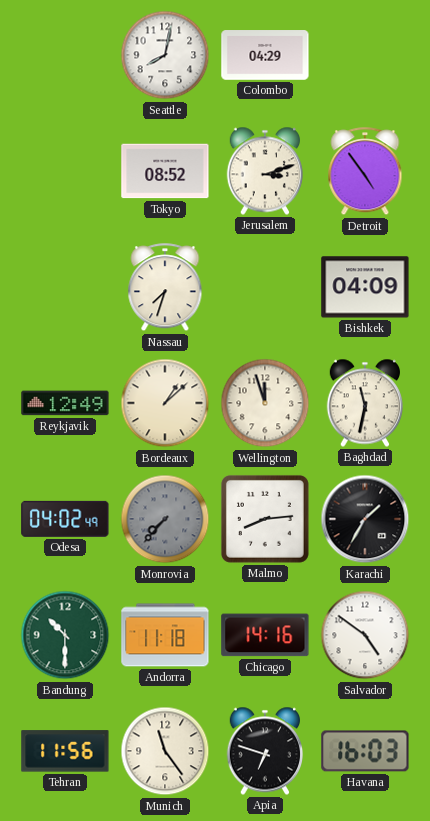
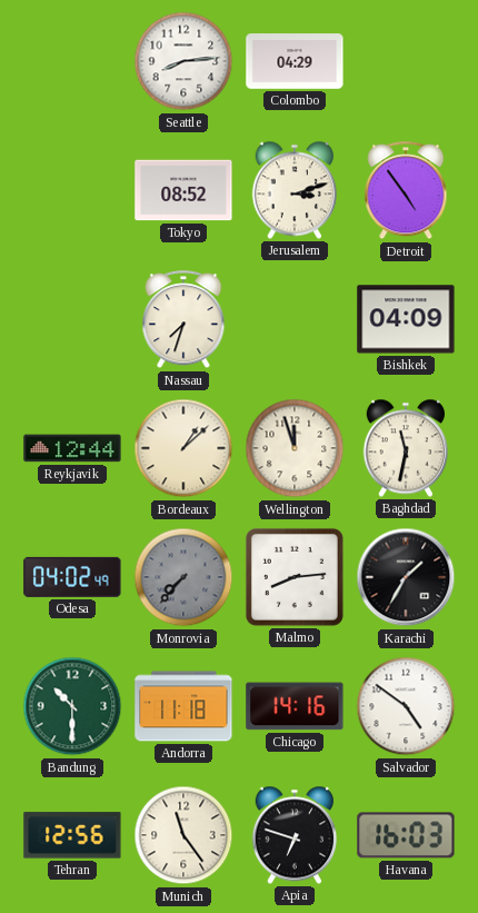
Seattle: 8:02 -> 8:14
Reykjavik: 12:49 -> 12:44
Tehran: 11:56 -> 12:56
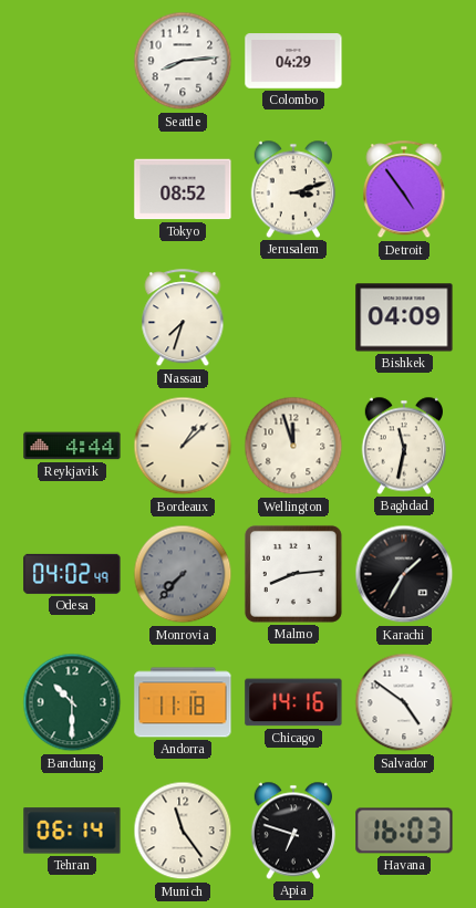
Reykjavik: 12:44 -> 4:44
Tehran: 12:56 -> 06:14
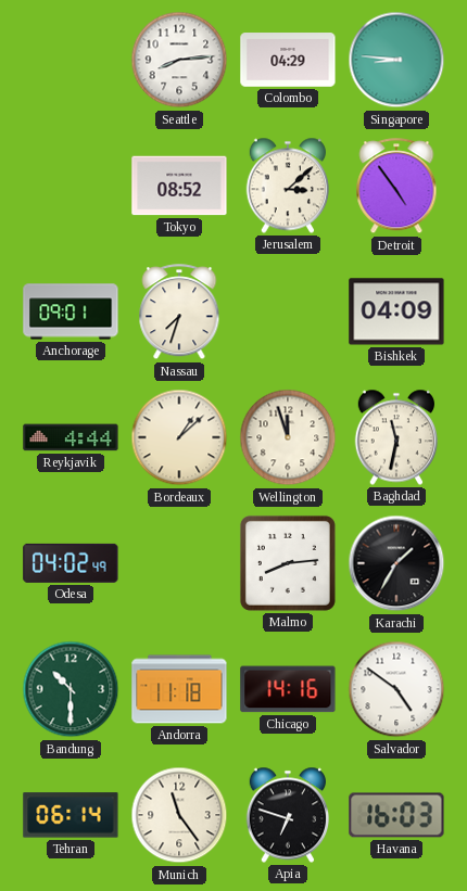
Singapore: none -> 8:46
Jerusalem: 3:12 -> 3:08
Anchorage: none -> 09:01
Monrovia: 7:37 -> none
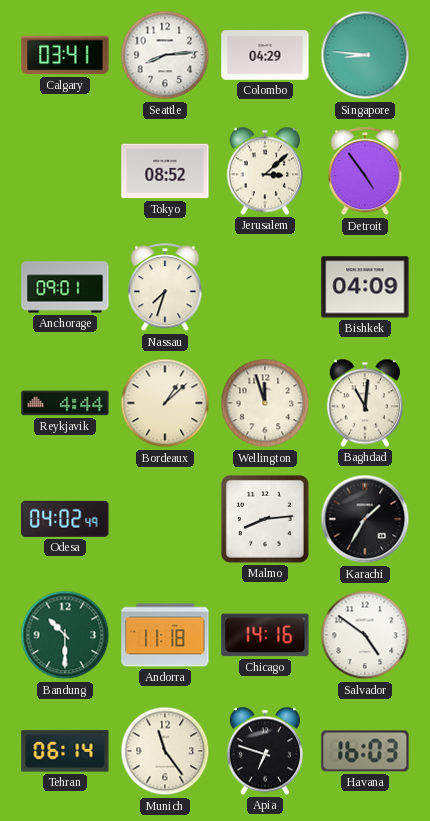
Calgary: none -> 03:41
Baghdad: 11:32 -> 11:01
